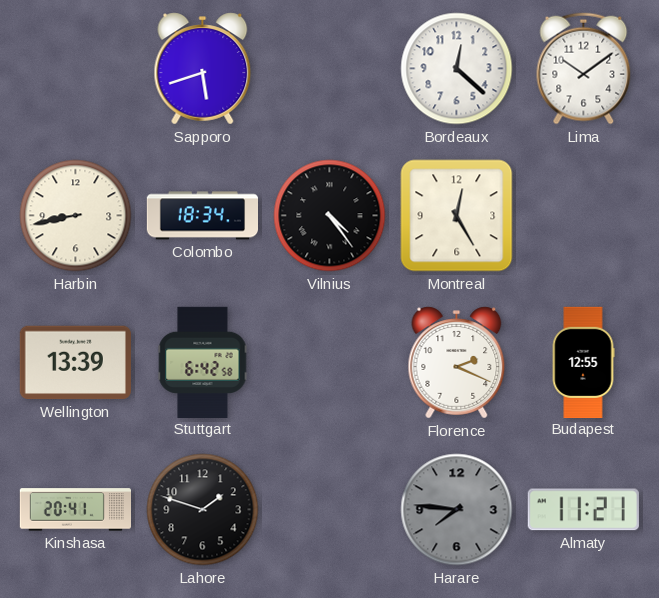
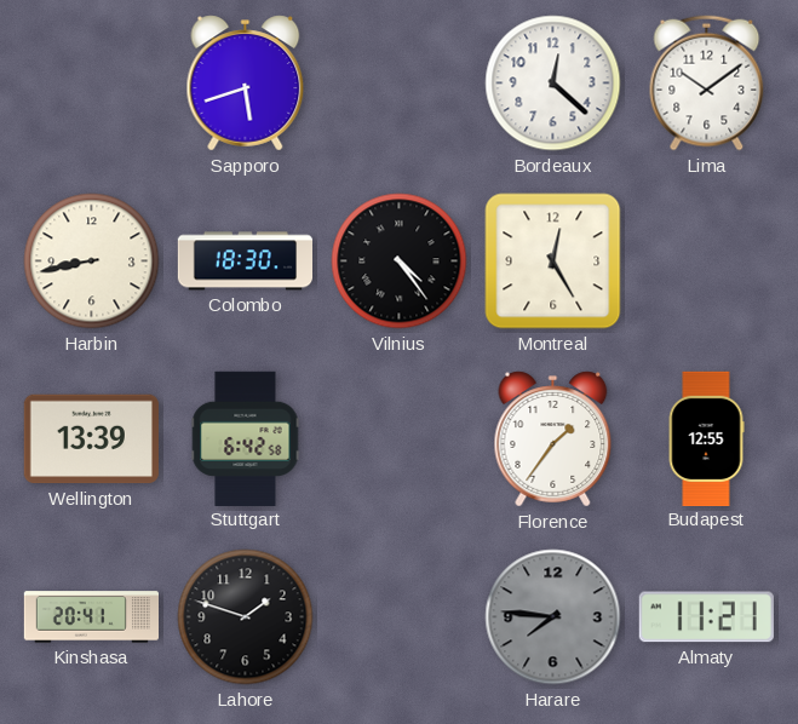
Colombo: 18:34 -> 18:30
Florence: 2:19 -> 1:36
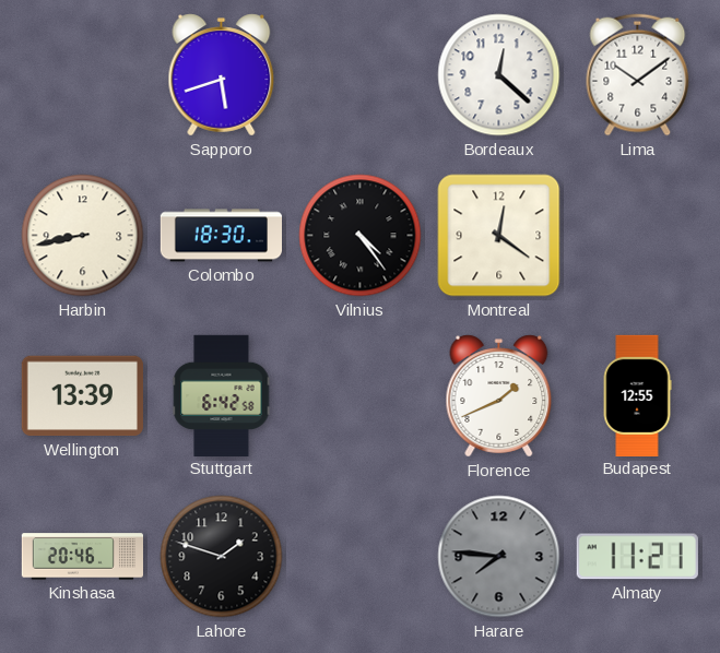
Montreal: 12:25 -> 12:21
Florence: 1:36 -> 1:41
Kinshasa: 20:41 -> 20:46
